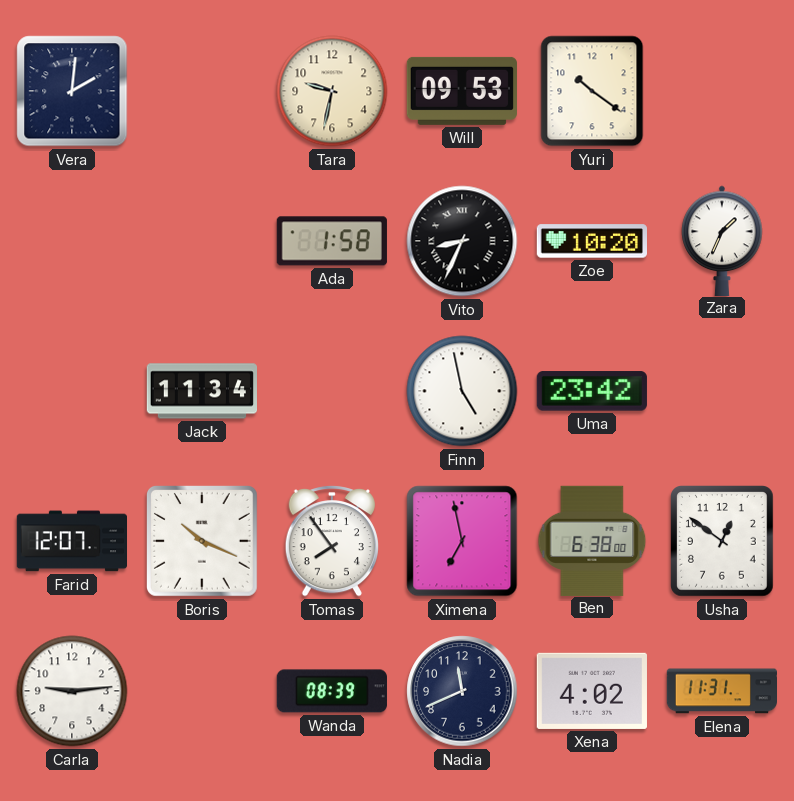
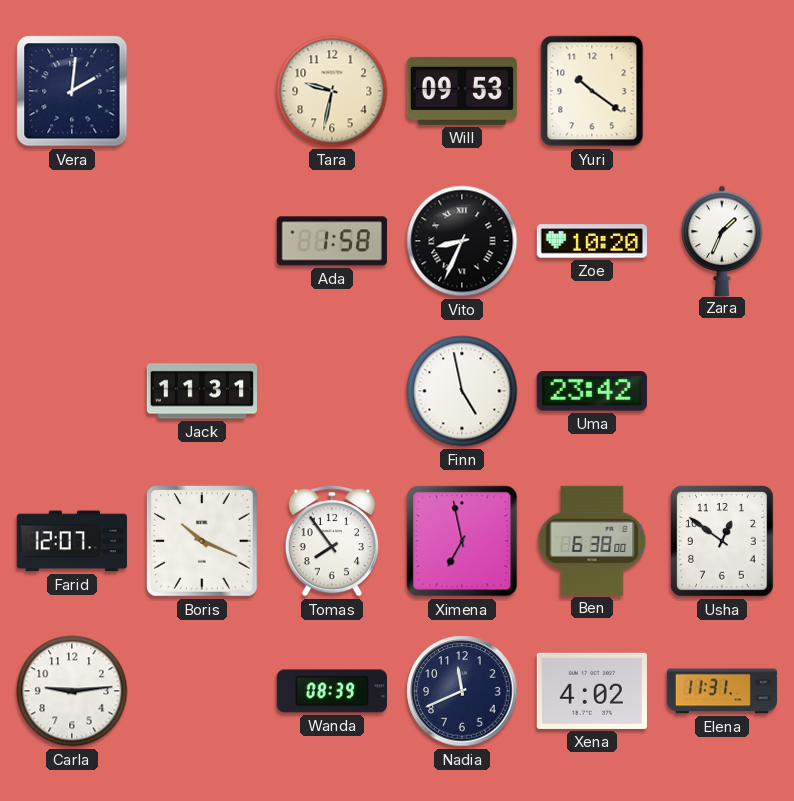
Jack: 11:34 -> 11:31
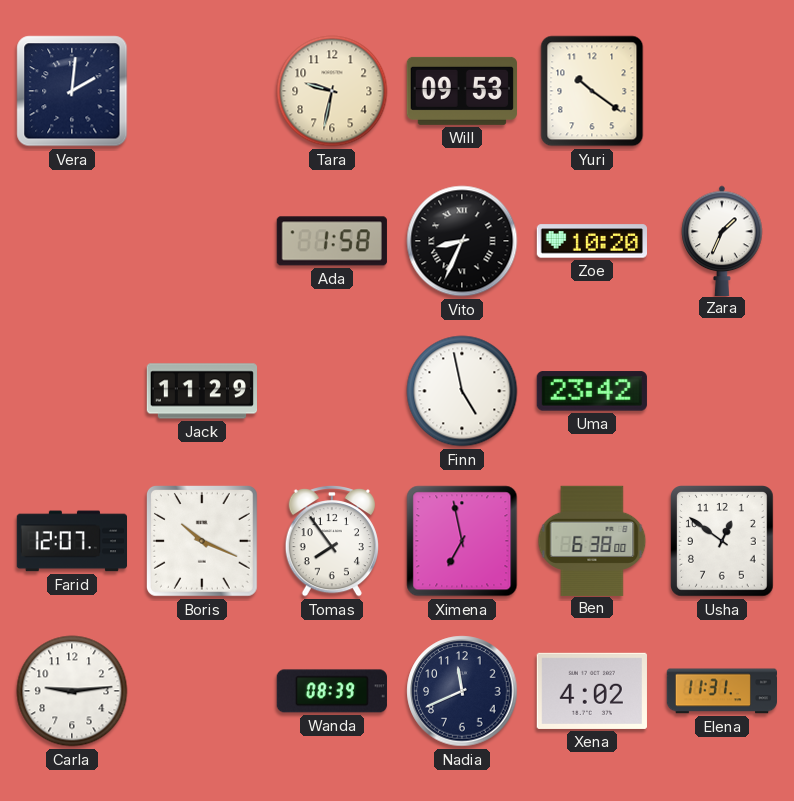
Jack: 11:31 -> 11:29
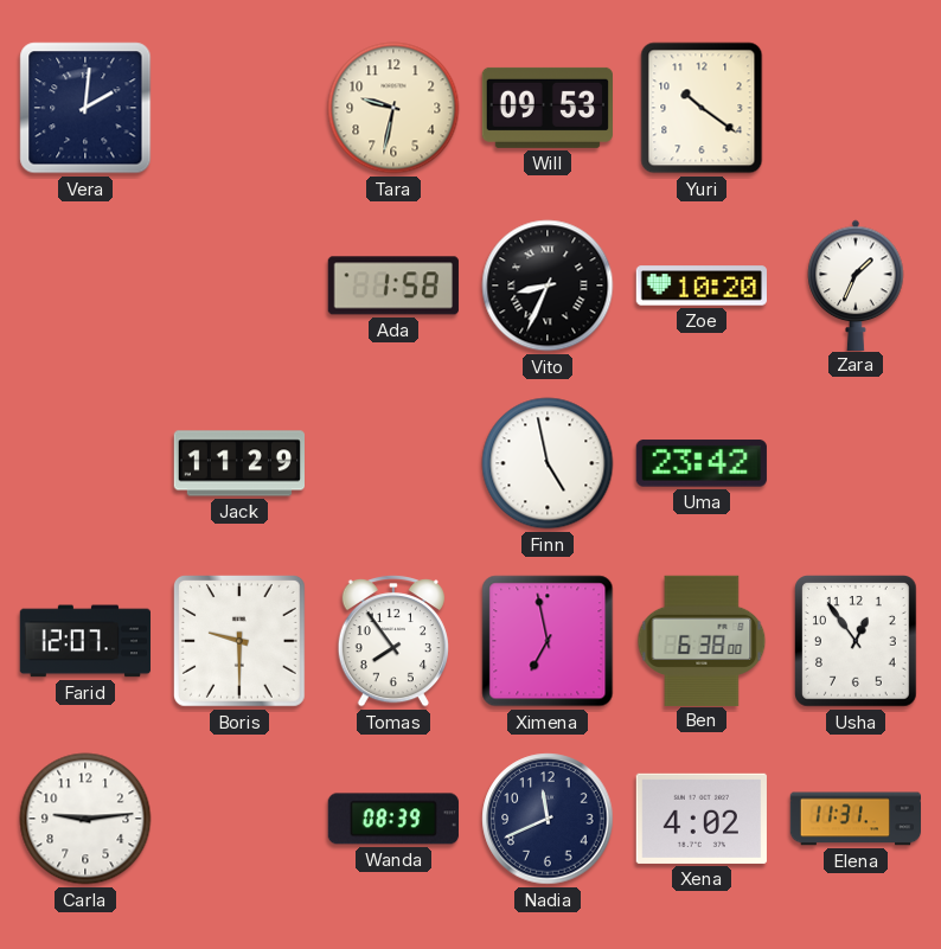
Boris: 10:19 -> 9:30
Usha: 12:51 -> 12:54
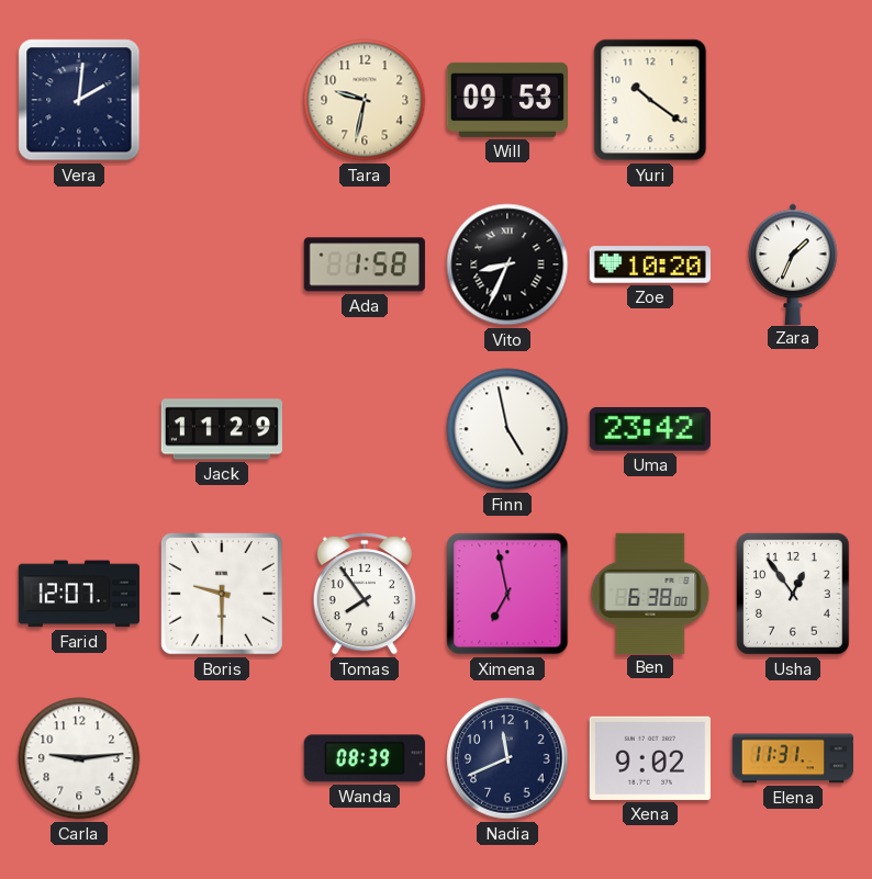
Xena: 4:02 -> 9:02
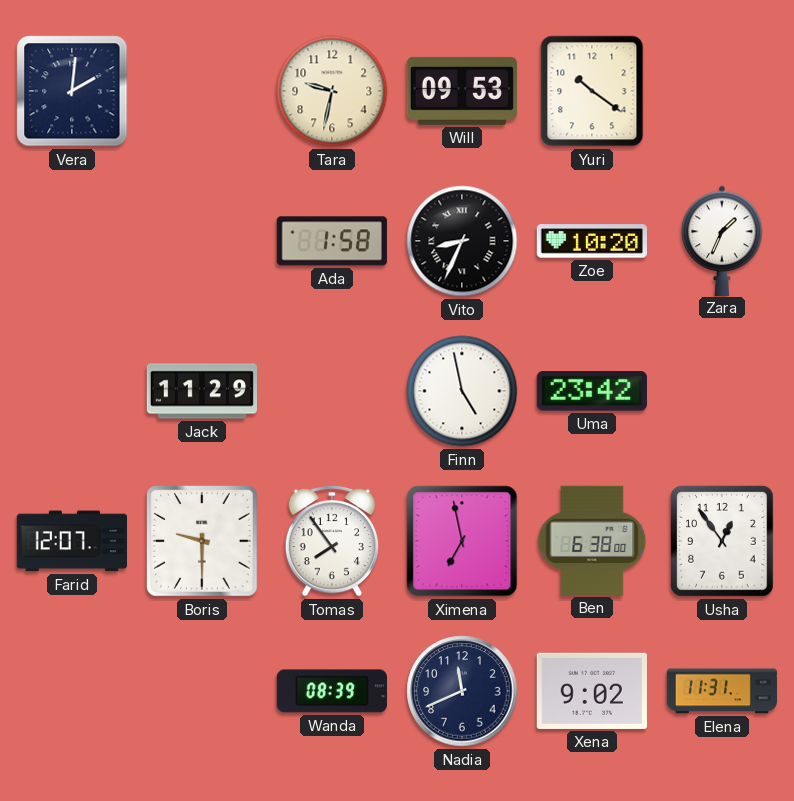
Carla: 9:14 -> none
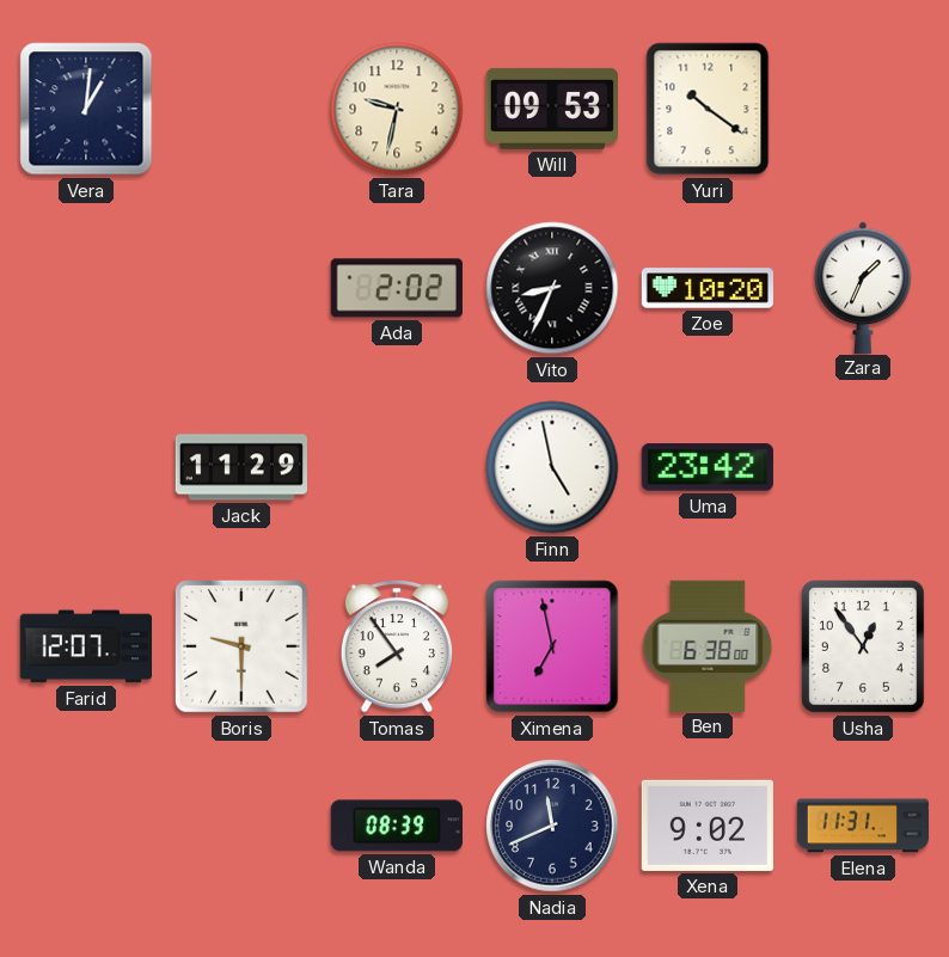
Vera: 2:01 -> 1:01
Ada: 1:58 -> 2:02
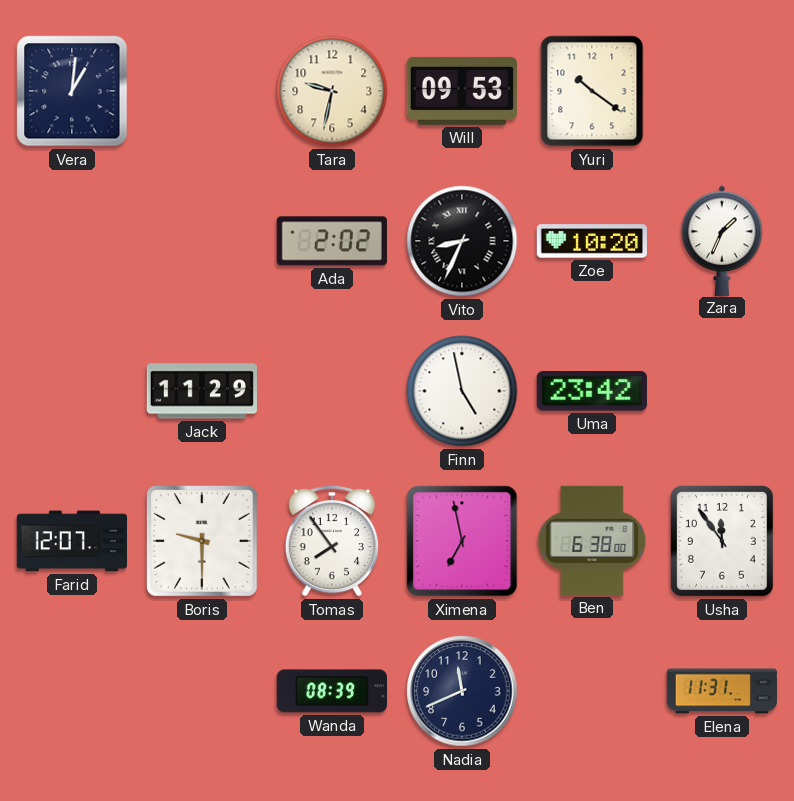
Usha: 12:54 -> 11:54
Xena: 9:02 -> none
